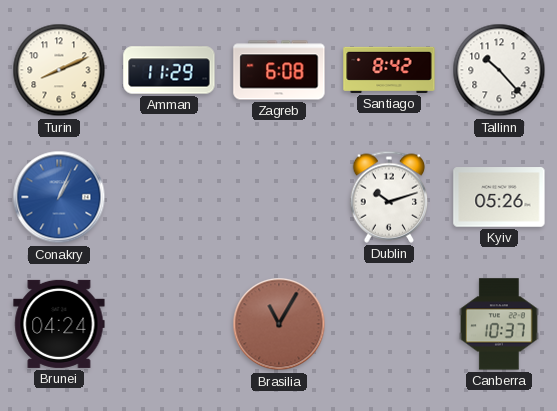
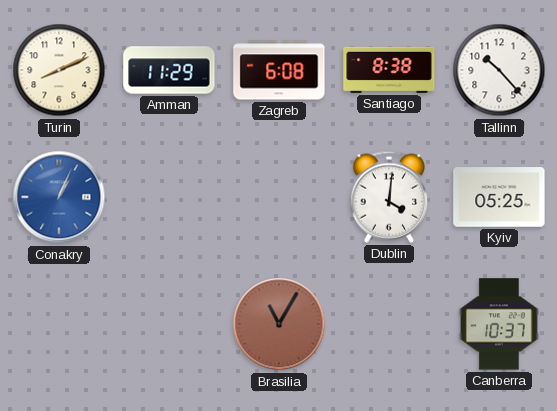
Santiago: 8:42 -> 8:38
Dublin: 10:12 -> 4:01
Kyiv: 05:26 -> 05:25
Brunei: 04:24 -> none
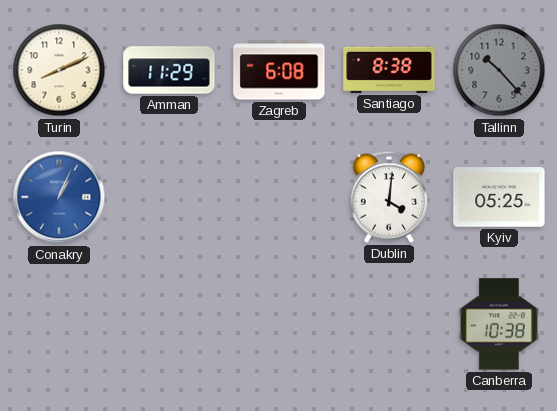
Tallinn dial: white -> grey
Brasilia: 11:05 -> none
Canberra: 10:37 -> 10:38
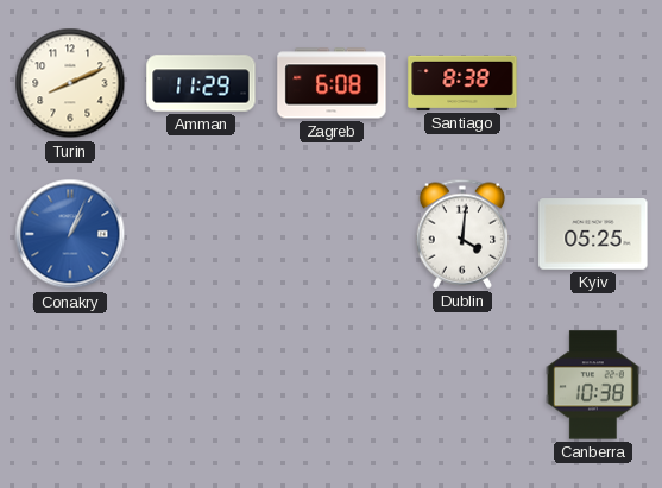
Tallinn: 10:23 -> none
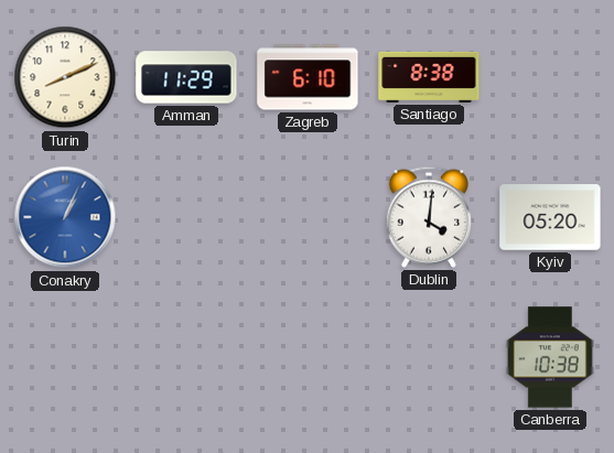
Zagreb: 6:08 -> 6:10
Kyiv: 05:25 -> 05:20
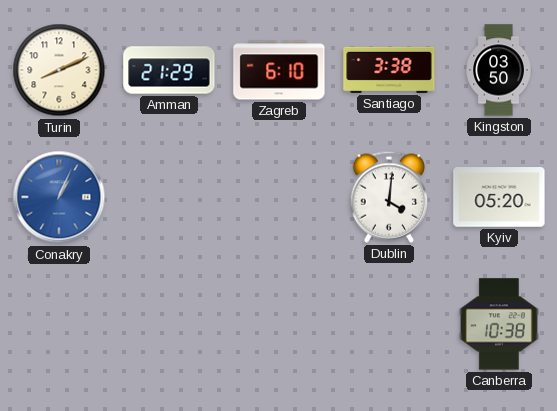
Amman: 11:29 -> 21:29
Santiago: 8:38 -> 3:38
Kingston: none -> 03:50
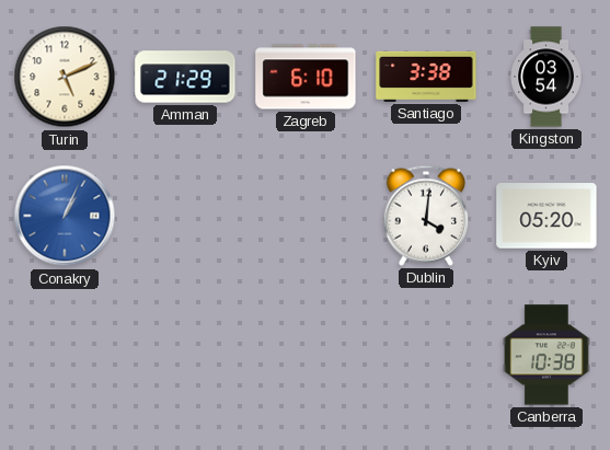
Turin: 8:11 -> 5:11
Kingston: 03:50 -> 03:54
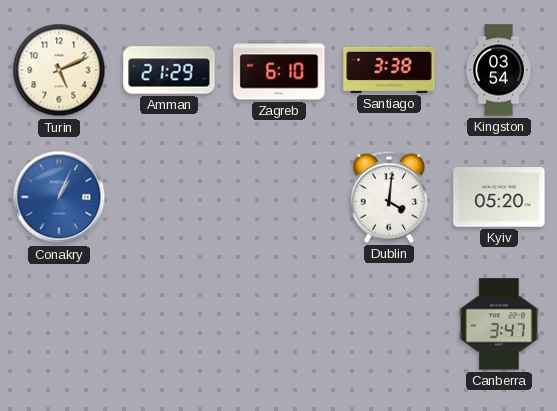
Canberra: 10:38 -> 3:47
